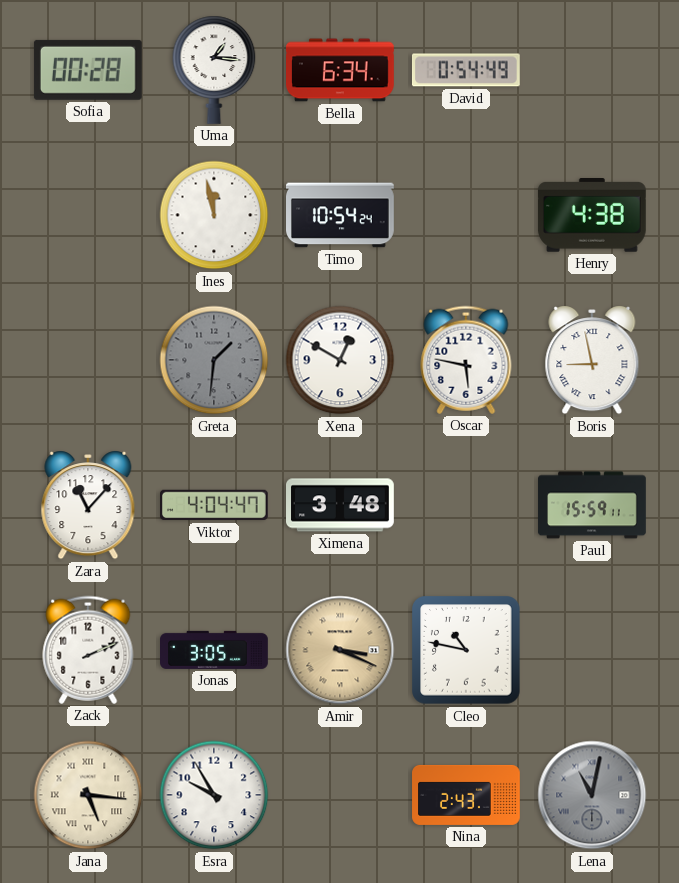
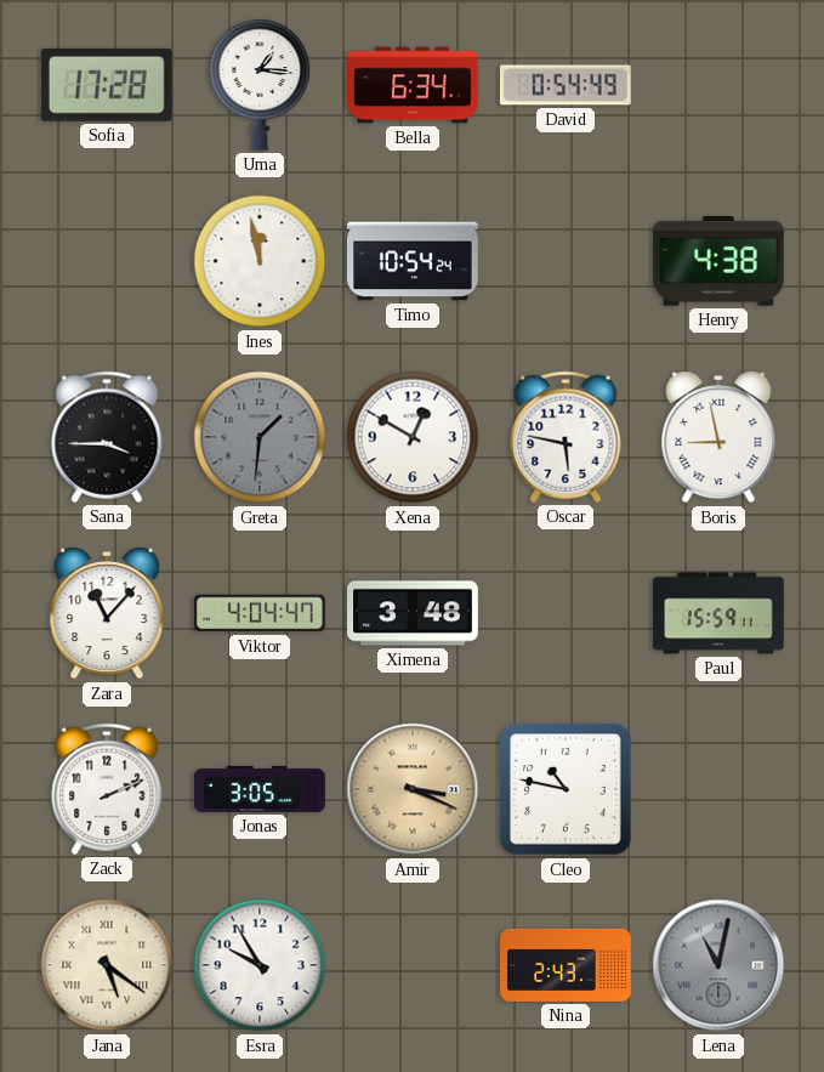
Sofia: 00:28 -> 17:28
Sana: none -> 3:45
Jana: 5:16 -> 5:21
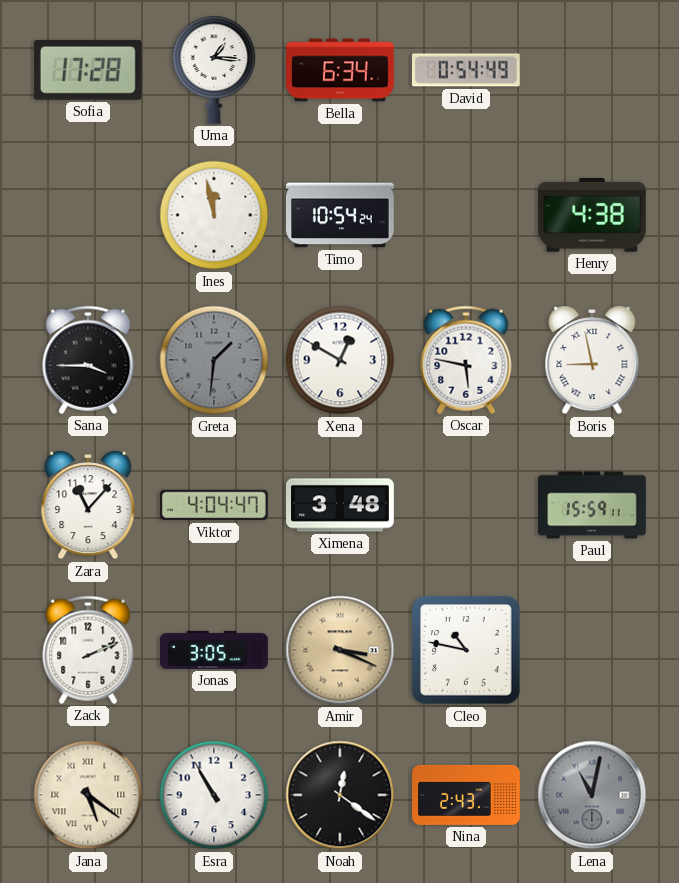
Esra: 9:55 -> 10:55
Noah: none -> 12:21
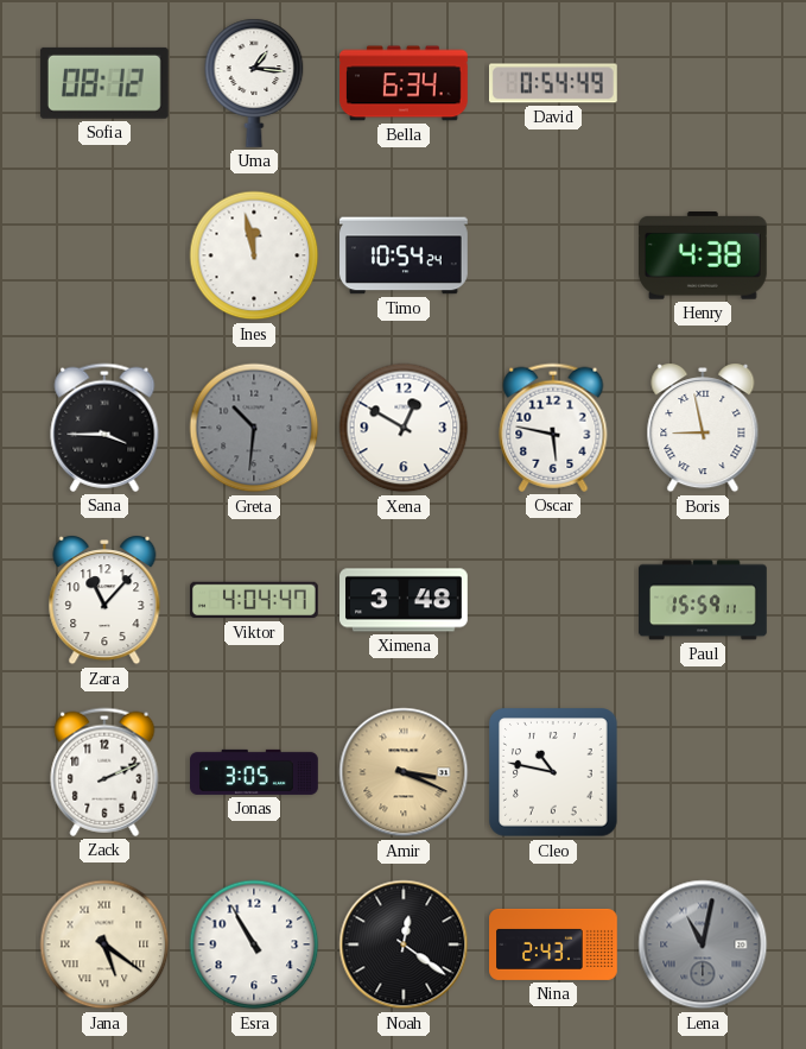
Sofia: 17:28 -> 08:12
Greta: 1:31 -> 10:31
